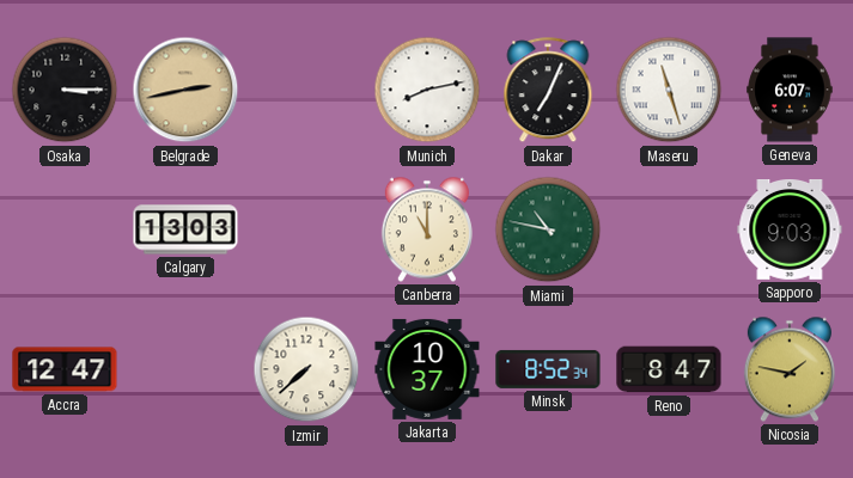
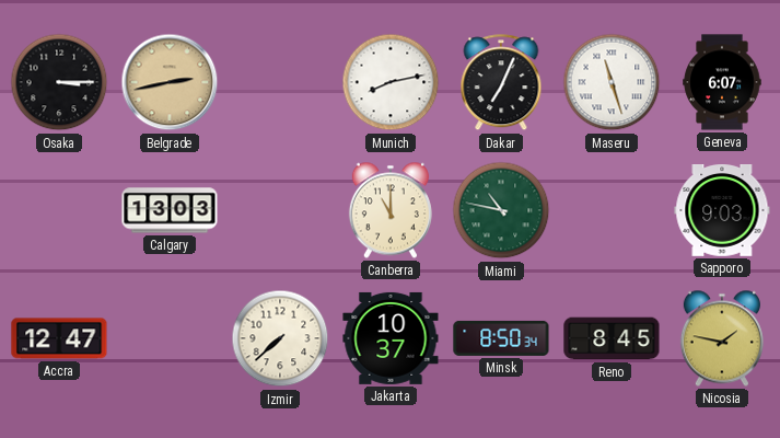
Minsk: 8:52 -> 8:50
Reno: 8:47 -> 8:45
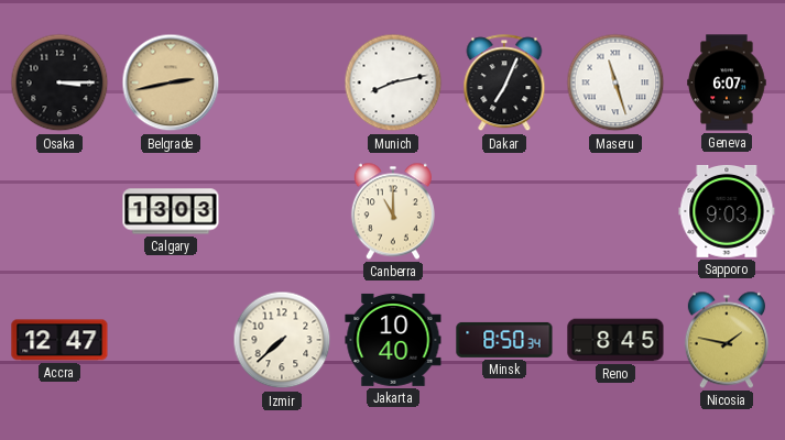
Miami: 10:47 -> none
Jakarta: 10:37 -> 10:40
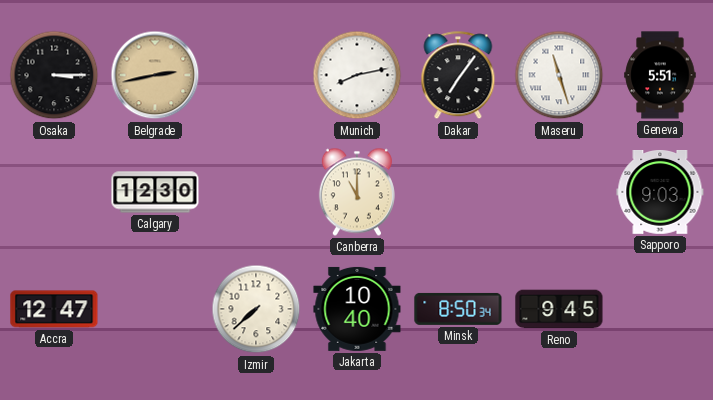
Dakar: 7:04 -> 7:06
Geneva: 6:07 -> 5:51
Calgary: 13:03 -> 12:30
Reno: 8:45 -> 9:45
Nicosia: 1:47 -> none
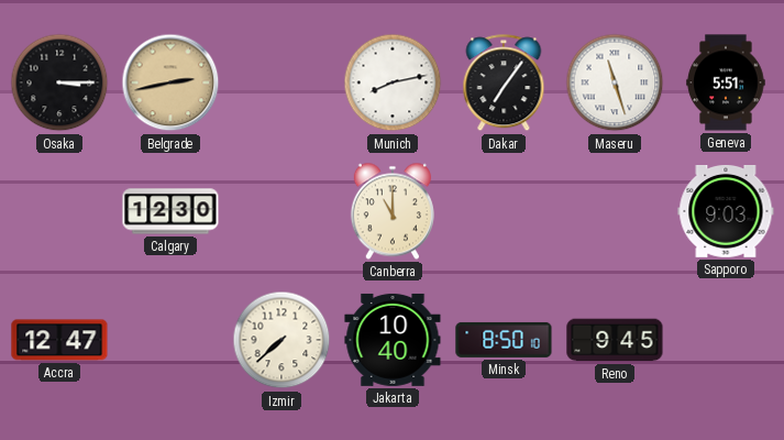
Minsk: 8:50:34 -> 8:50:10
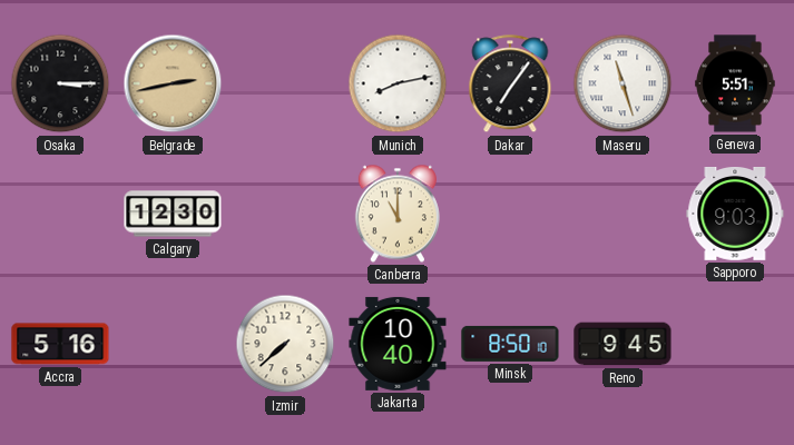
Accra: 12:47 -> 5:16
